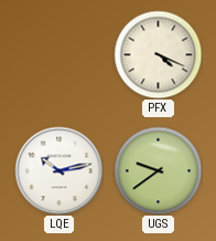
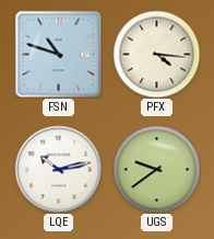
FSN: none -> 10:48
PFX: 4:19 -> 4:16
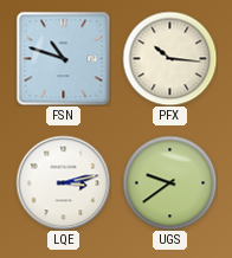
PFX: 4:16 -> 10:16
LQE: 10:13 -> 3:13
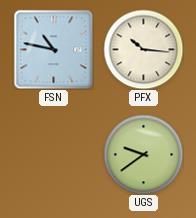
FSN: 10:48 -> 10:47
LQE: 3:13 -> none
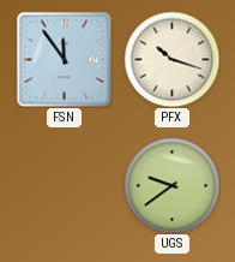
FSN: 10:47 -> 11:54
PFX: 10:16 -> 10:18
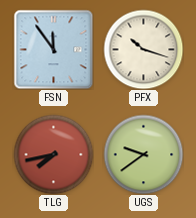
TLG: none -> 7:43
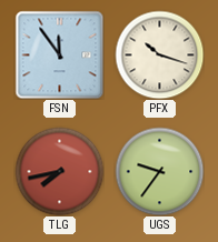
UGS: 9:39 -> 9:36
